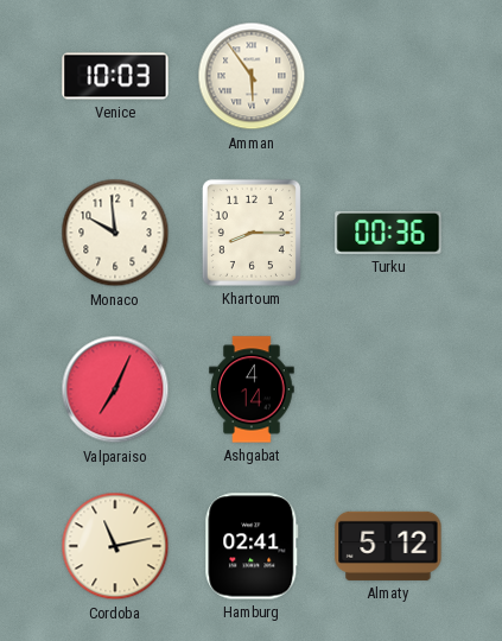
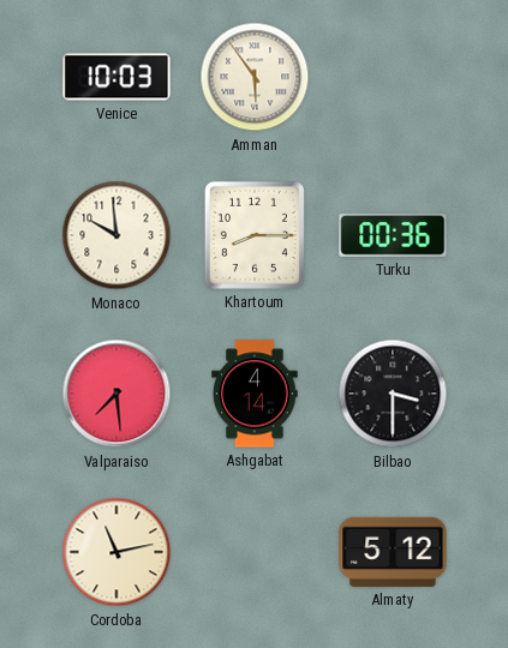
Valparaiso: 7:04 -> 7:29
Bilbao: none -> 3:30
Hamburg: 02:41 -> none
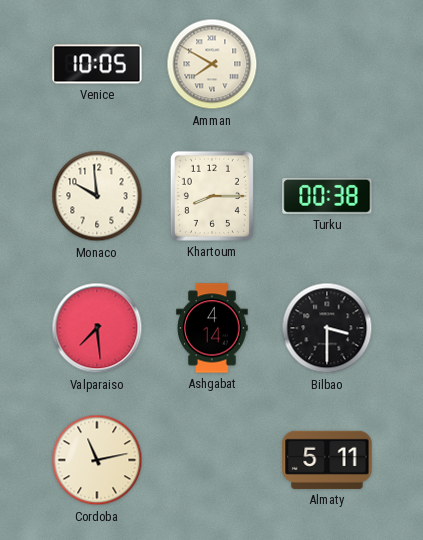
Venice: 10:03 -> 10:05
Amman: 5:54 -> 7:50
Turku: 00:36 -> 00:38
Almaty: 5:12 -> 5:11
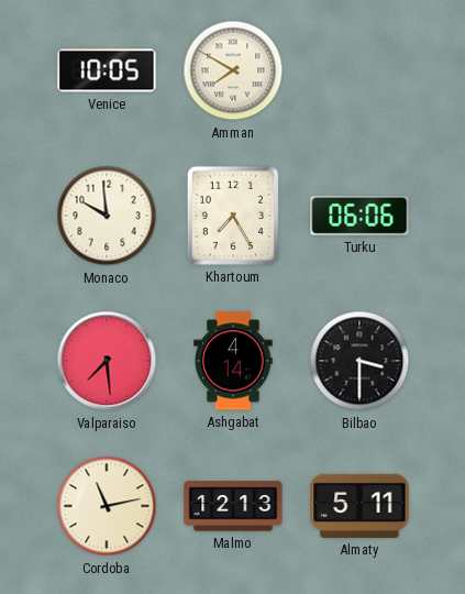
Khartoum: 8:15 -> 7:25
Turku: 00:38 -> 06:06
Malmo: none -> 12:13
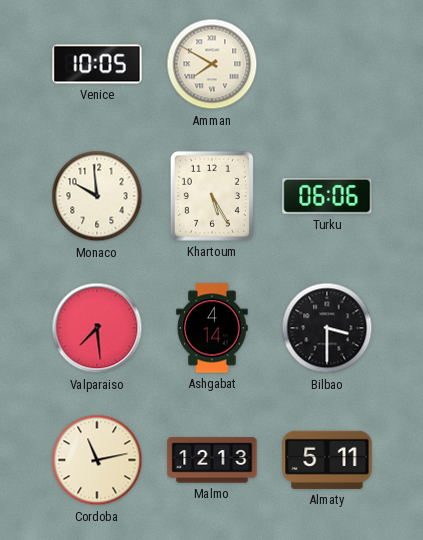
Khartoum: 7:25 -> 5:25
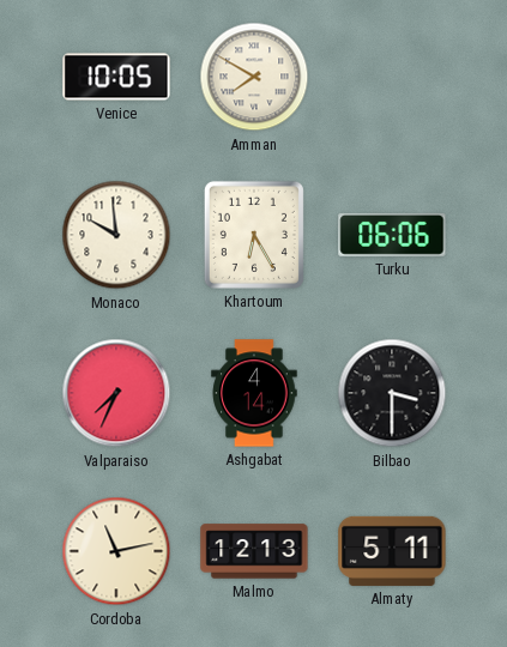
Khartoum: 5:25 -> 6:25
Valparaiso: 7:29 -> 7:34
